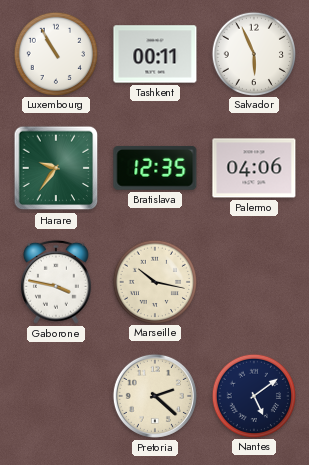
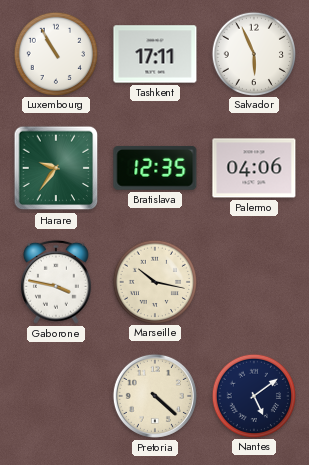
Tashkent: 00:11 -> 17:11
Pretoria: 2:22 -> 4:22
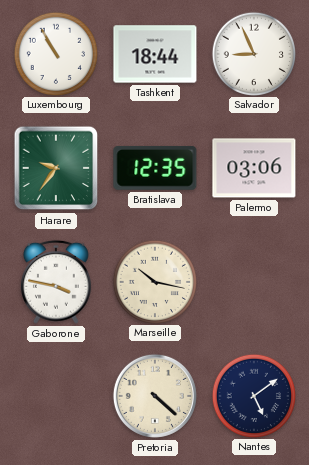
Tashkent: 17:11 -> 18:44
Salvador: 5:56 -> 8:56
Palermo: 04:06 -> 03:06
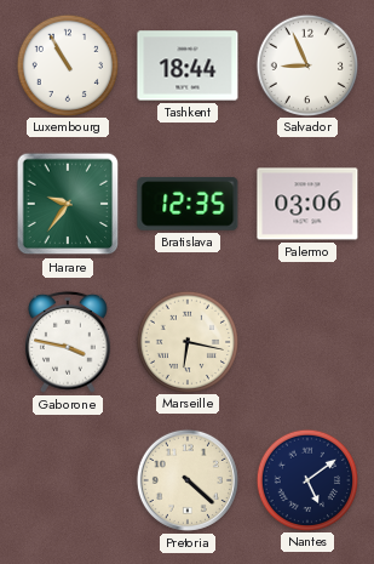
Marseille: 10:17 -> 6:17
